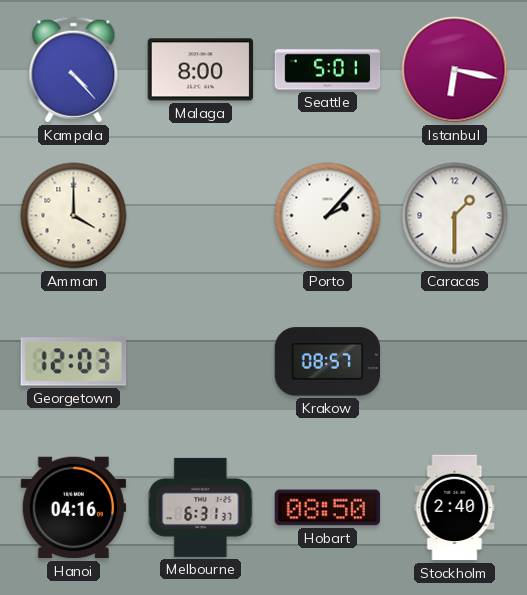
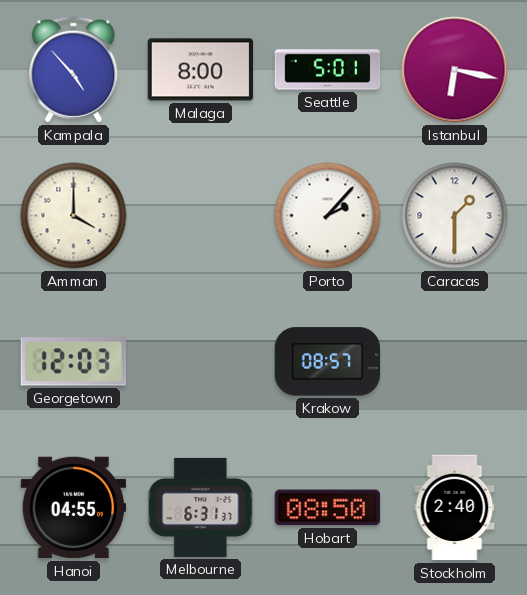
Kampala: 4:23 -> 4:53
Hanoi: 04:16 -> 04:55
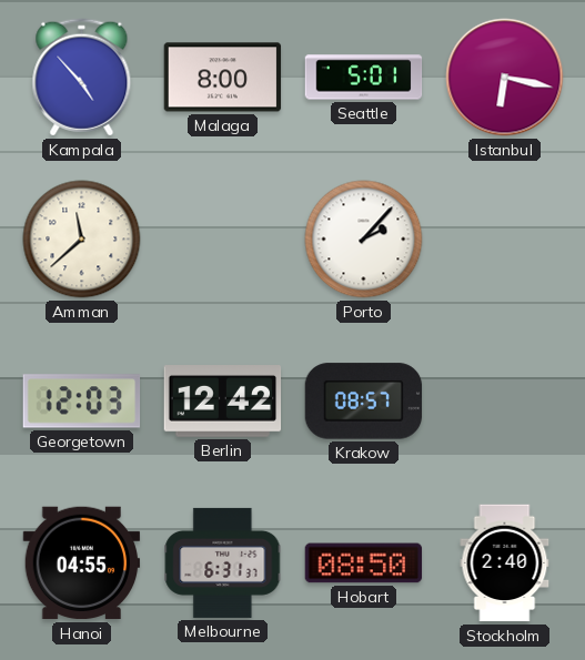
Amman: 4:00 -> 11:38
Caracas: 1:30 -> none
Berlin: none -> 12:42
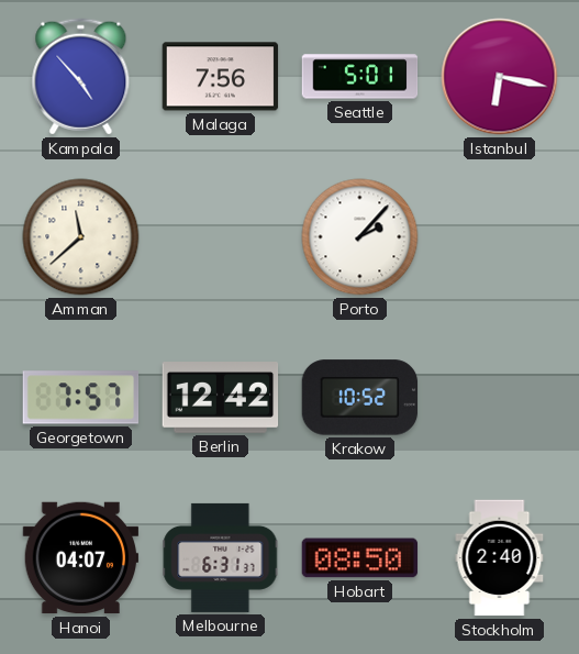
Malaga: 8:00 -> 7:56
Georgetown: 12:03 -> 7:57
Krakow: 08:57 -> 10:52
Hanoi: 04:55 -> 04:07
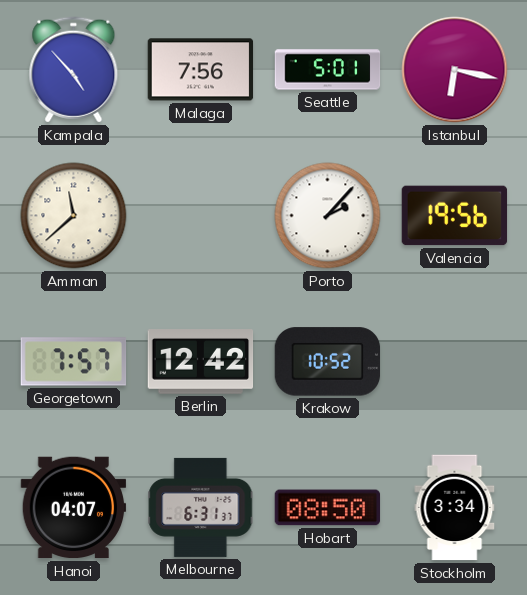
Valencia: none -> 19:56
Stockholm: 2:40 -> 3:34
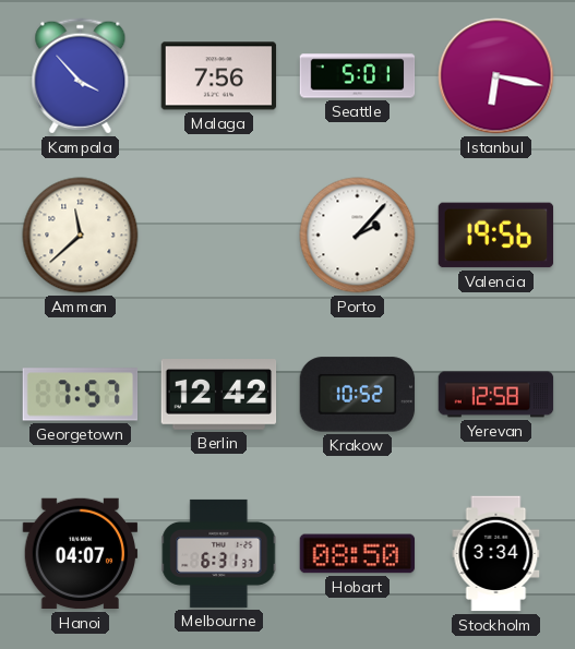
Kampala: 4:53 -> 3:53
Yerevan: none -> 12:58
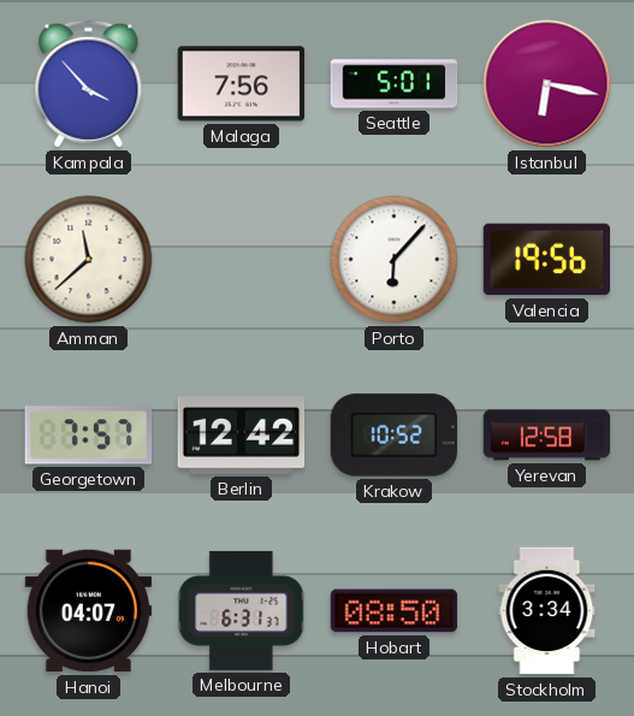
Porto: 2:07 -> 6:07
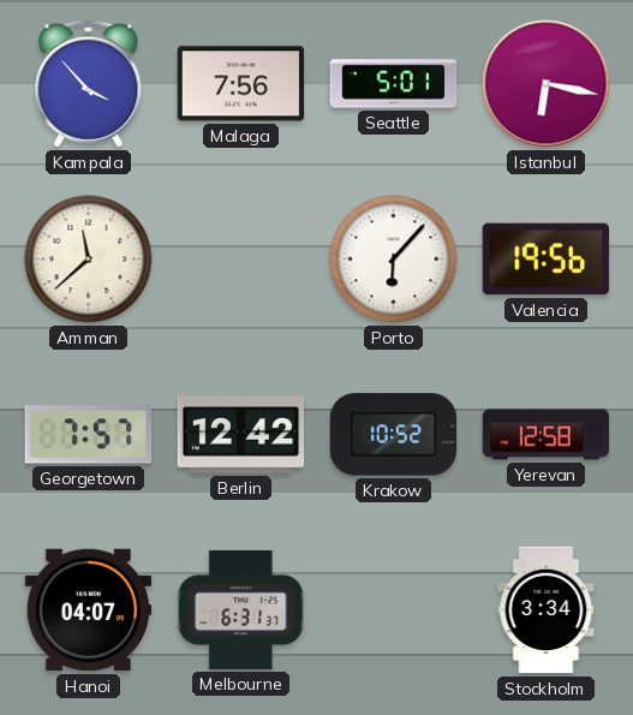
Hobart: 08:50 -> none
